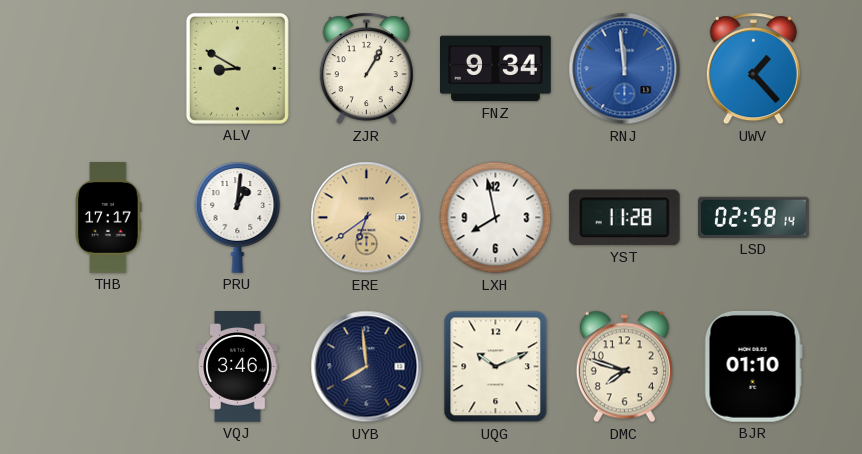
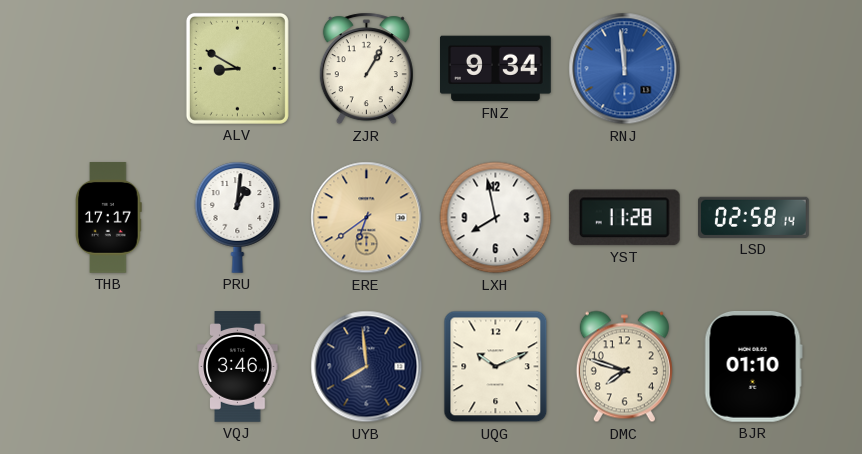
UWV: 1:23 -> none
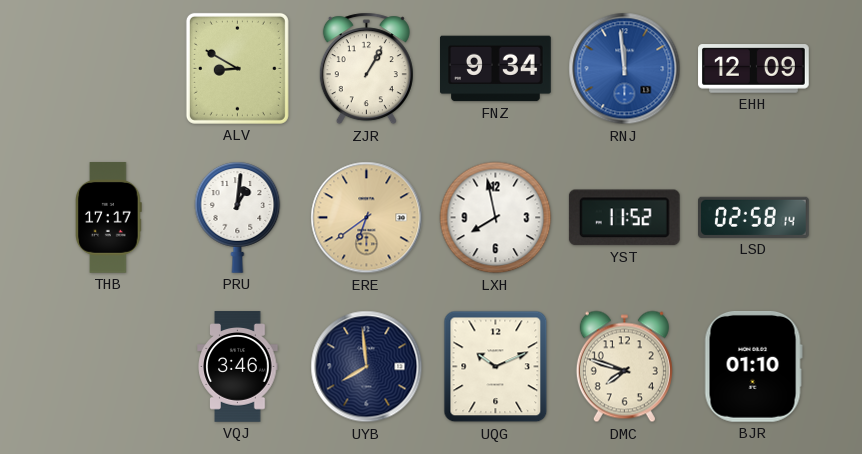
EHH: none -> 12:09
YST: 11:28 -> 11:52
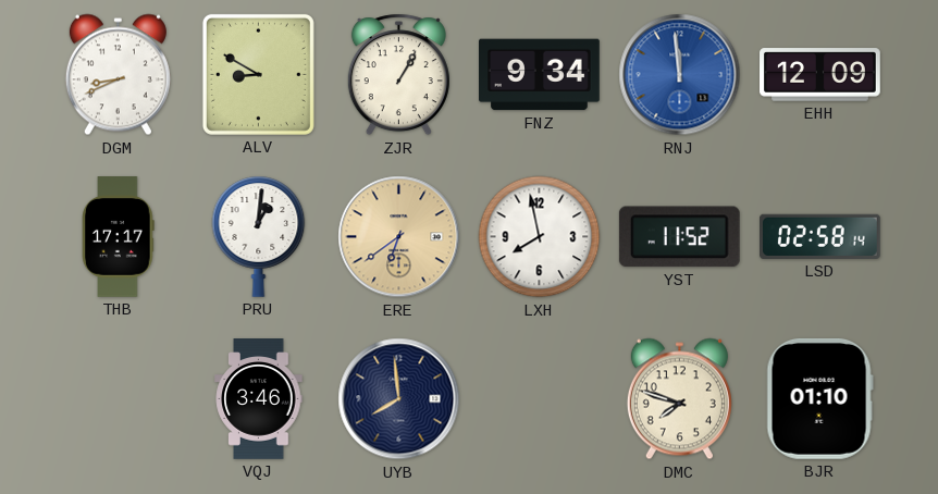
DGM: none -> 8:41
UQG: 10:11 -> none
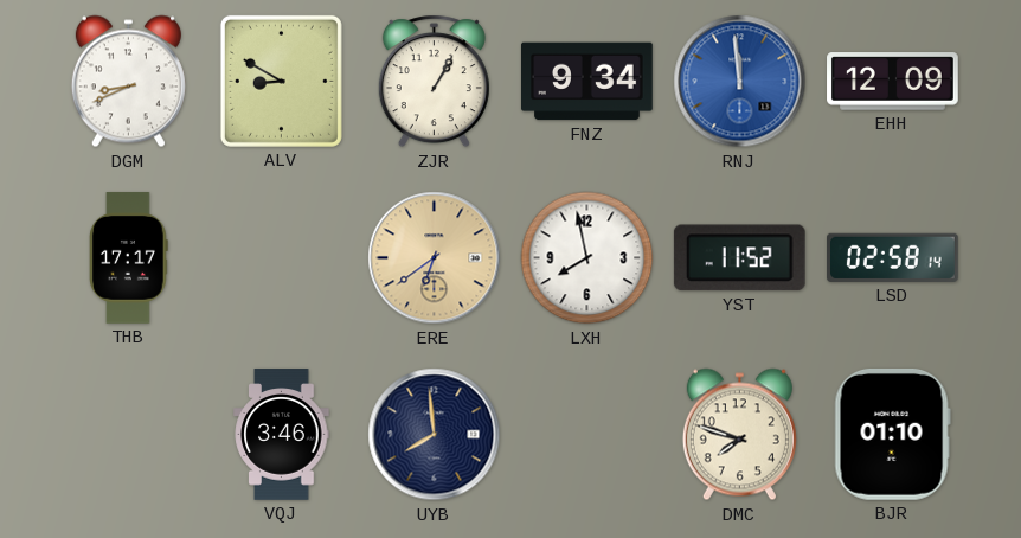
PRU: 1:01 -> none
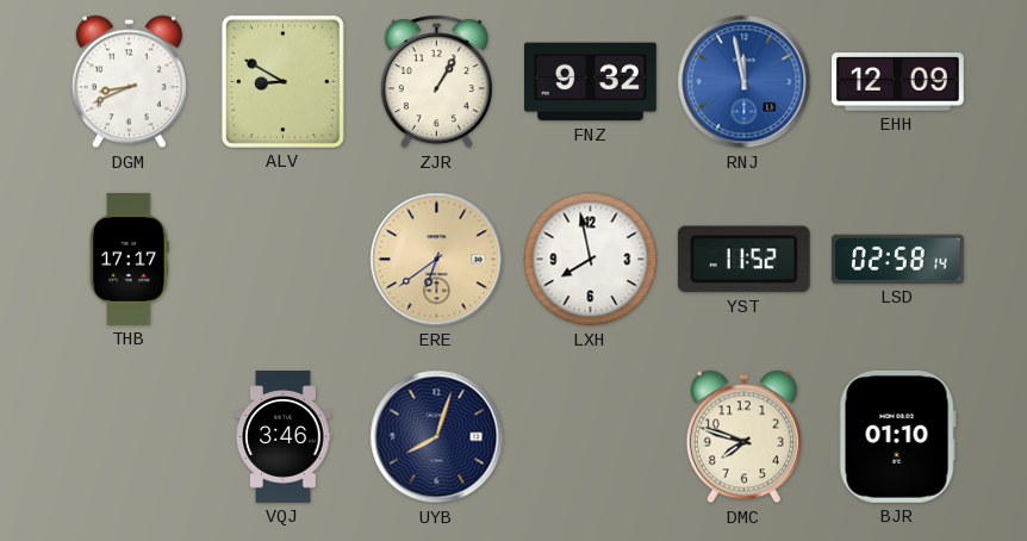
FNZ: 9:34 -> 9:32
RNJ: 11:59 -> 11:58
UYB: 7:59 -> 8:03
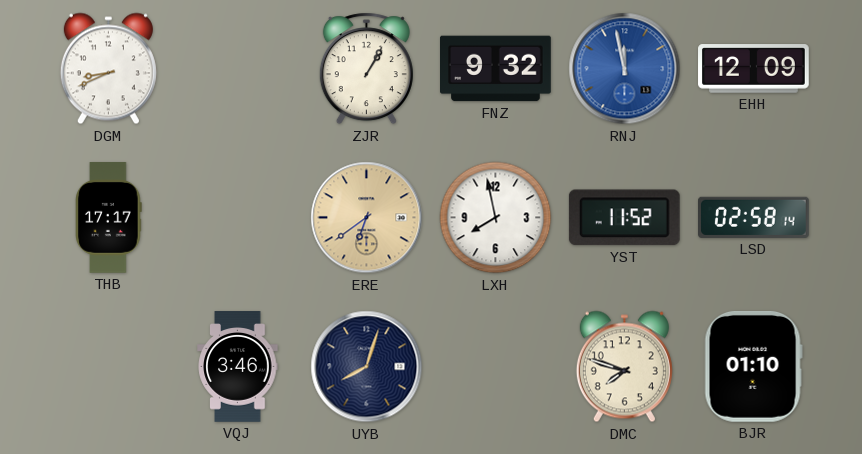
ALV: 8:50 -> none
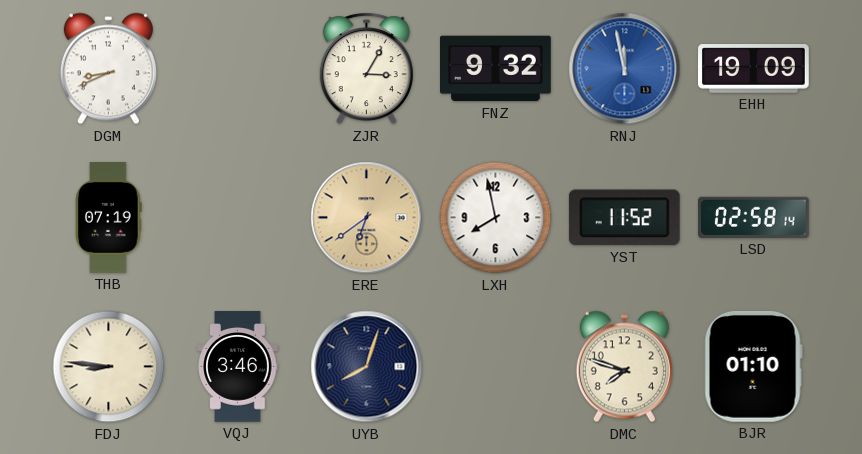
ZJR: 1:05 -> 3:05
EHH: 12:09 -> 19:09
THB: 17:17 -> 07:19
FDJ: none -> 8:46
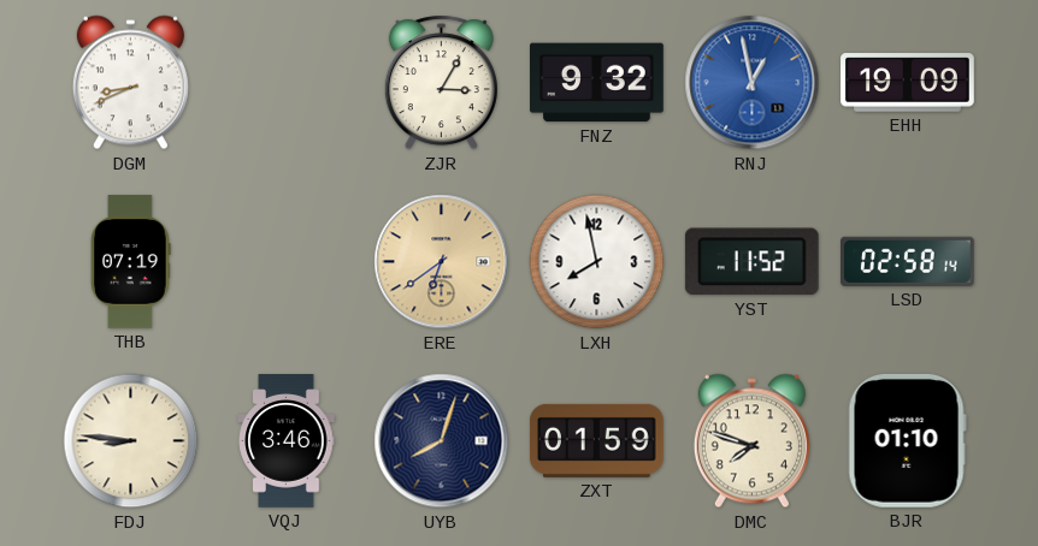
RNJ: 11:58 -> 12:58
ZXT: none -> 01:59
